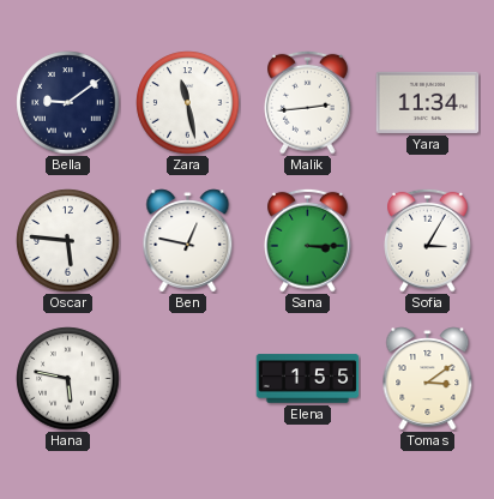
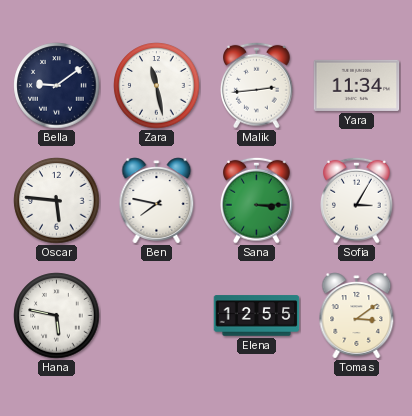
Ben: 12:47 -> 7:47
Elena: 1:55 -> 12:55
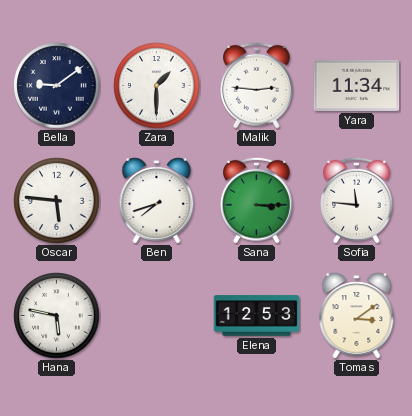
Zara: 11:28 -> 1:30
Malik: 2:44 -> 2:46
Ben: 7:47 -> 7:42
Sofia: 3:05 -> 11:46
Elena: 12:55 -> 12:53
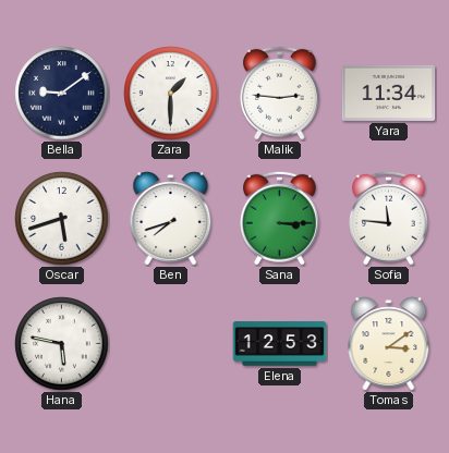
Oscar: 5:46 -> 5:42
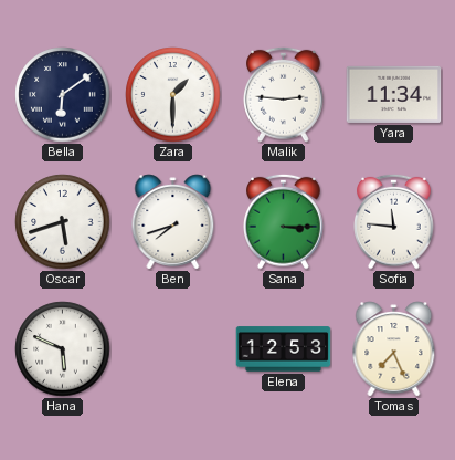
Bella: 9:09 -> 6:09
Hana: 5:47 -> 5:49
Tomas: 3:09 -> 7:26
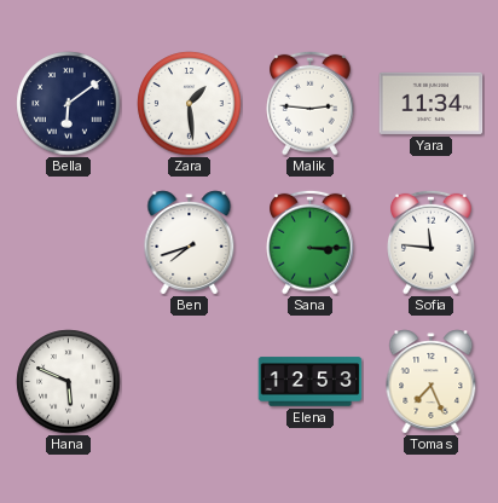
Zara: 1:30 -> 1:29
Oscar: 5:42 -> none
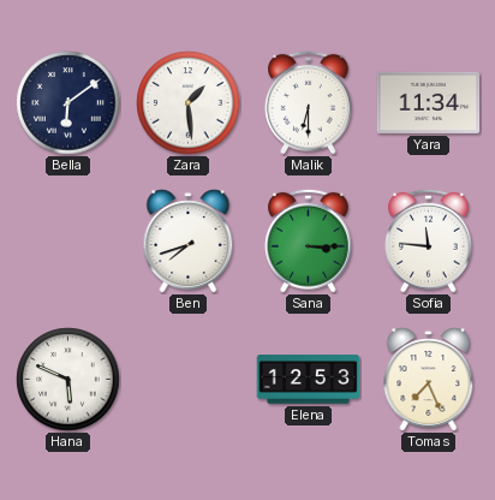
Malik: 2:46 -> 6:30
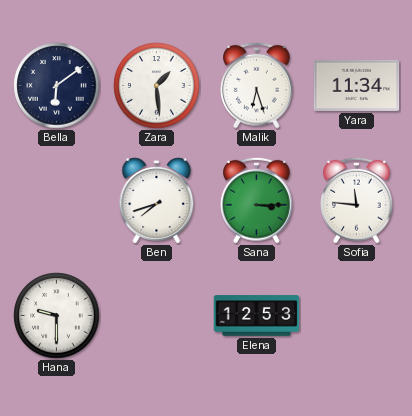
Malik: 6:30 -> 6:27
Hana: 5:49 -> 9:30
Tomas: 7:26 -> none
